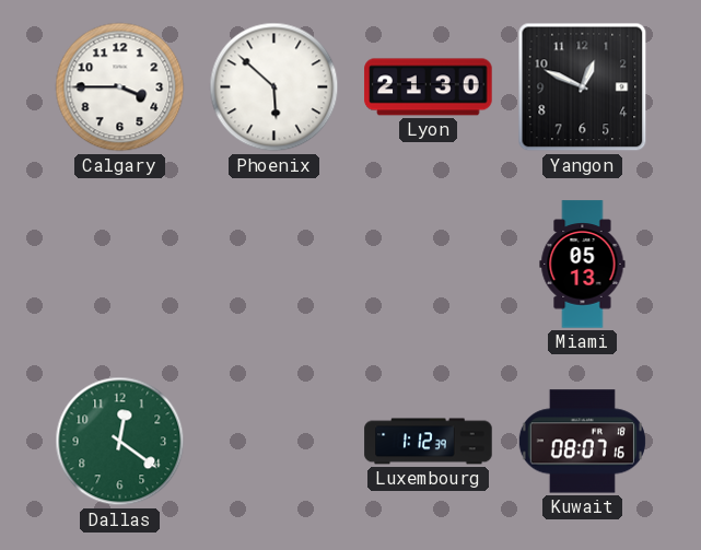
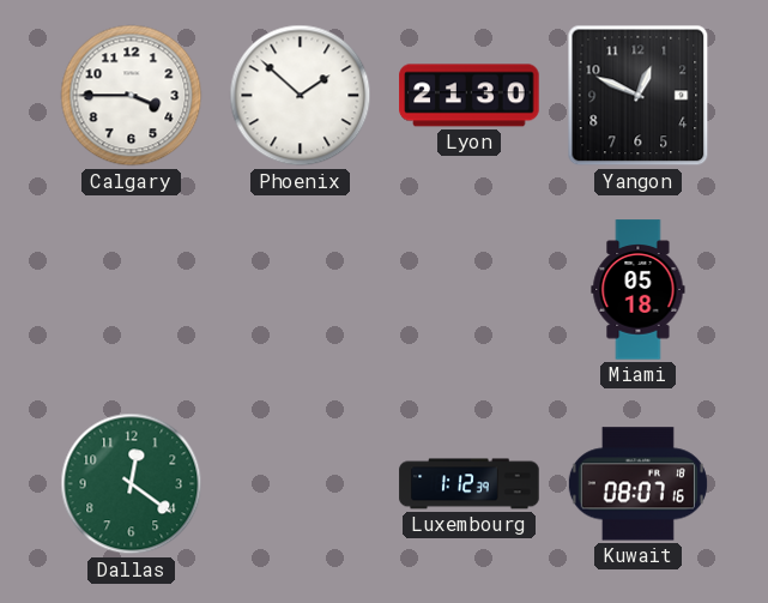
Phoenix: 5:52 -> 1:52
Miami: 05:13 -> 05:18
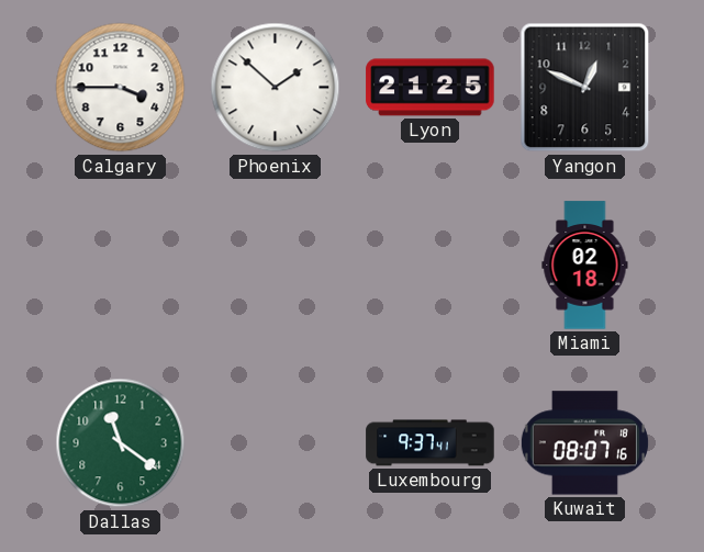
Lyon: 21:30 -> 21:25
Miami: 05:18 -> 02:18
Dallas: 12:21 -> 11:21
Luxembourg: 1:12 -> 9:37
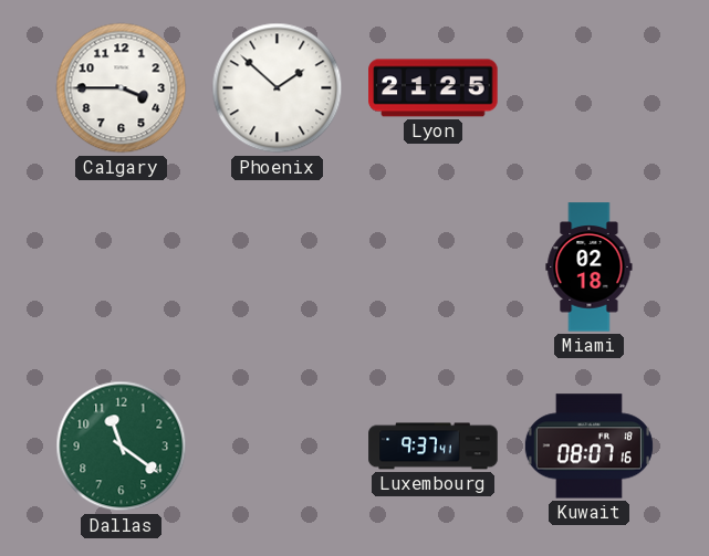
Yangon: 12:49 -> none
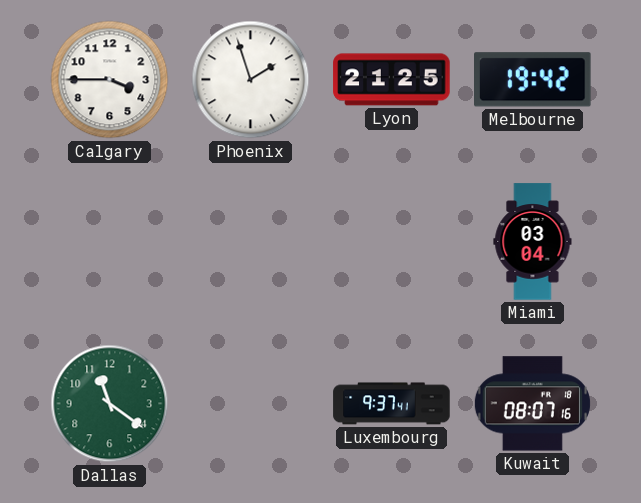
Phoenix: 1:52 -> 1:57
Melbourne: none -> 19:42
Miami: 02:18 -> 03:04
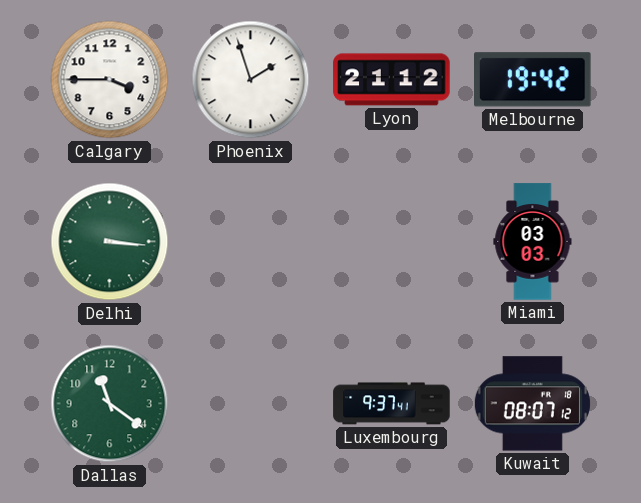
Lyon: 21:25 -> 21:12
Delhi: none -> 3:16
Miami: 03:04 -> 03:03
Kuwait: 08:07:16 -> 08:07:12
